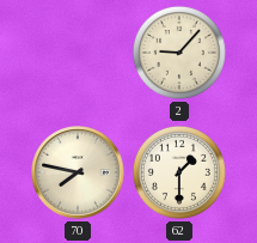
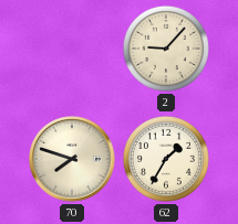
70: 7:47 -> 7:48
62: 1:30 -> 1:35
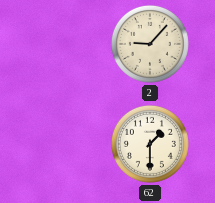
70: 7:48 -> none
62: 1:35 -> 1:30
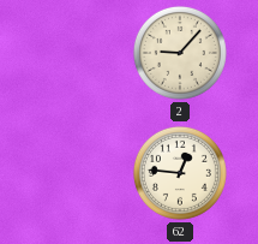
62: 1:30 -> 12:46
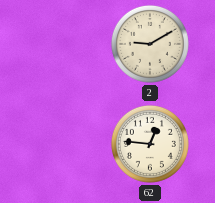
2: 9:07 -> 9:10
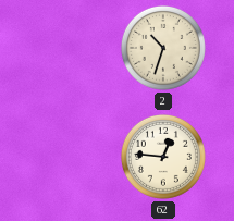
2: 9:10 -> 10:33
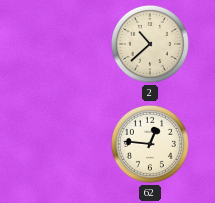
2: 10:33 -> 10:38
